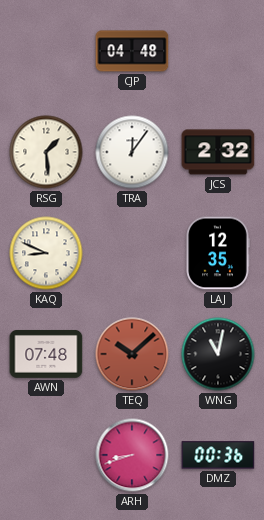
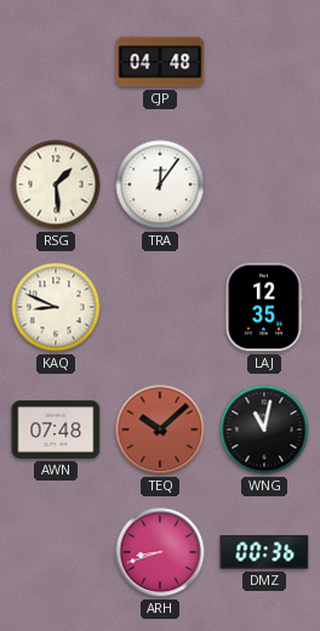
JCS: 2:32 -> none
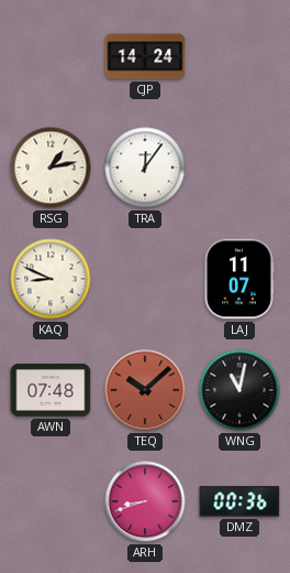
CJP: 04:48 -> 14:24
RSG: 1:29 -> 1:13
LAJ: 12:35 -> 11:07
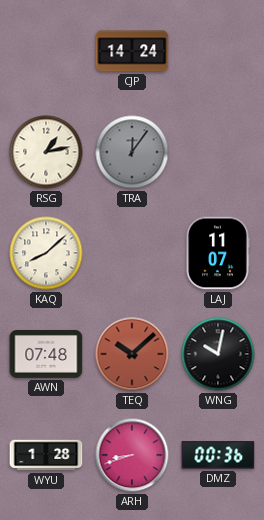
TRA dial: white -> grey
KAQ: 8:49 -> 8:08
WNG: 11:02 -> 10:02
WYU: none -> 1:28
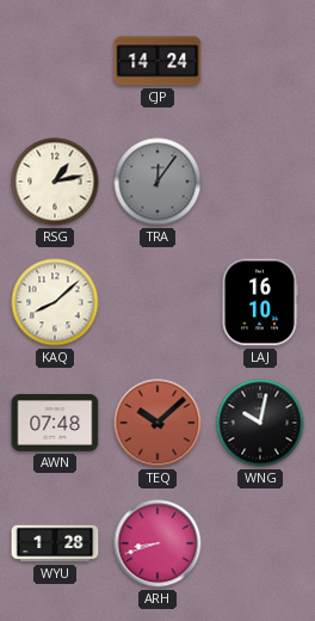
LAJ: 11:07 -> 16:10
DMZ: 00:36 -> none
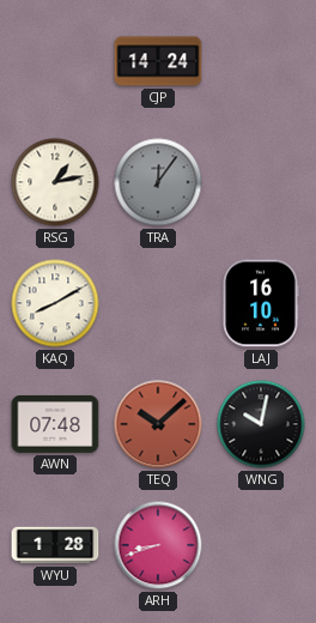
KAQ: 8:08 -> 8:10
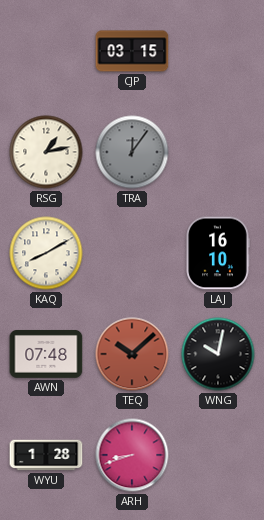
CJP: 14:24 -> 03:15
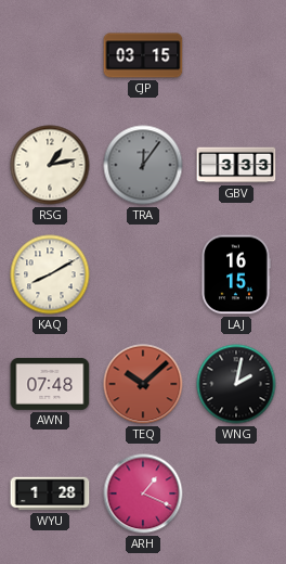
GBV: none -> 3:33
LAJ: 16:10 -> 16:15
WNG: 10:02 -> 2:02
ARH: 8:42 -> 1:19
